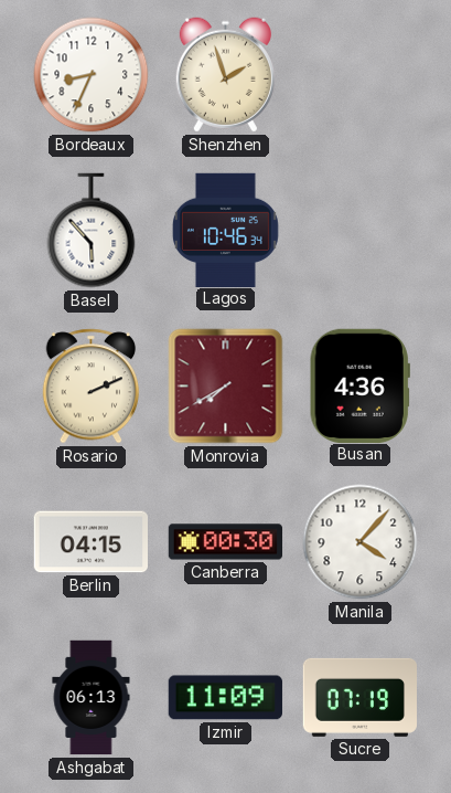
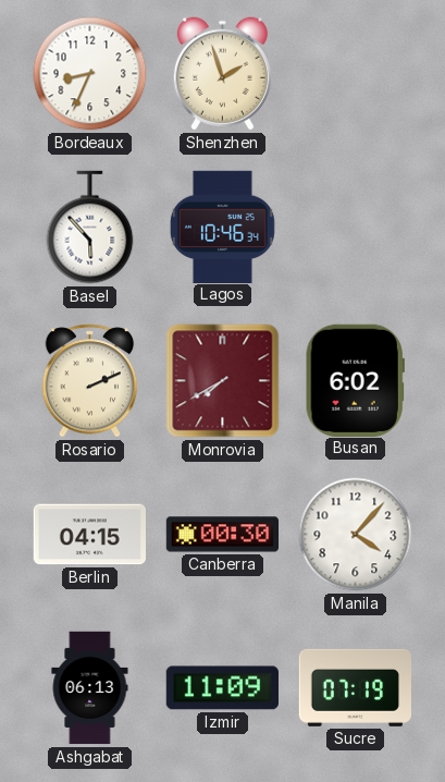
Busan: 4:36 -> 6:02
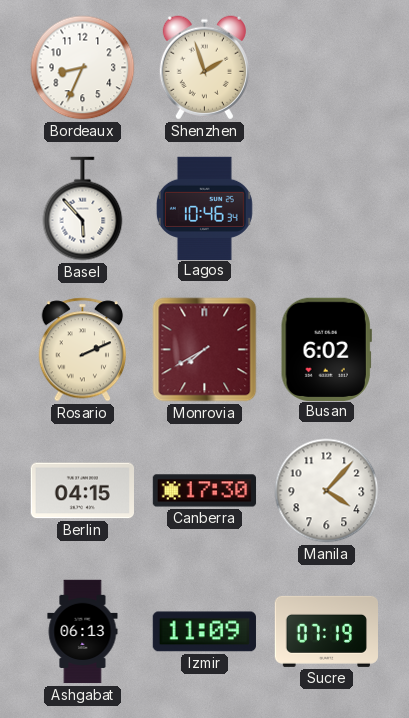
Canberra: 00:30 -> 17:30
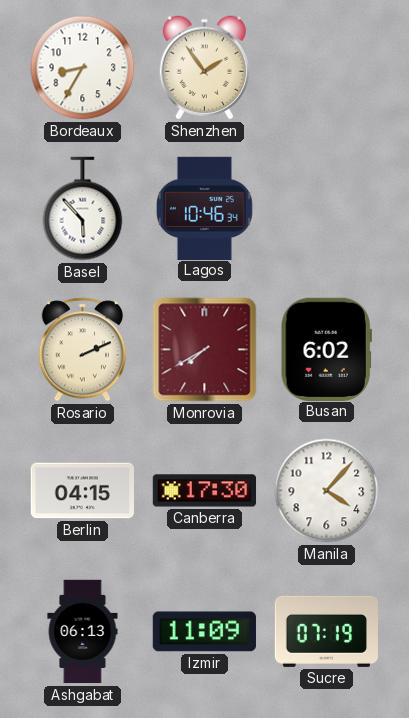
Bordeaux: 8:34 -> 8:35
Shenzhen: 1:57 -> 1:54
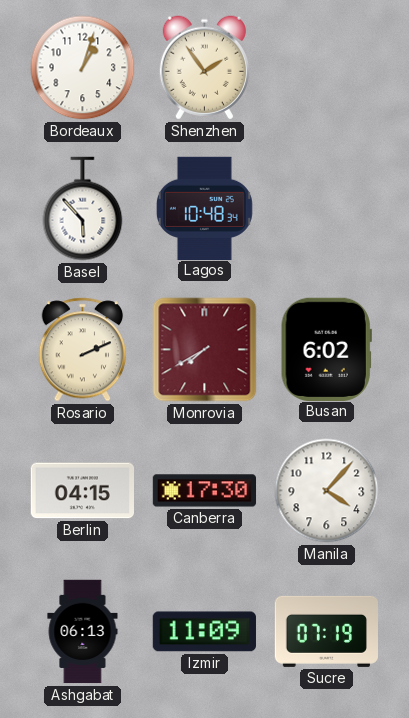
Bordeaux: 8:35 -> 1:03
Lagos: 10:46 -> 10:48
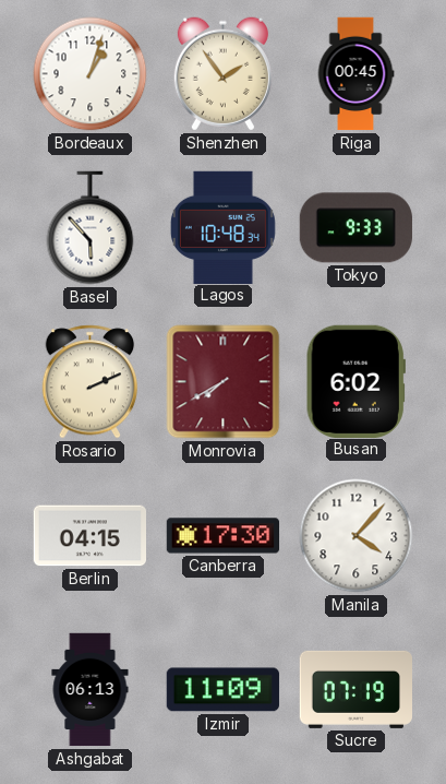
Riga: none -> 00:45
Tokyo: none -> 9:33
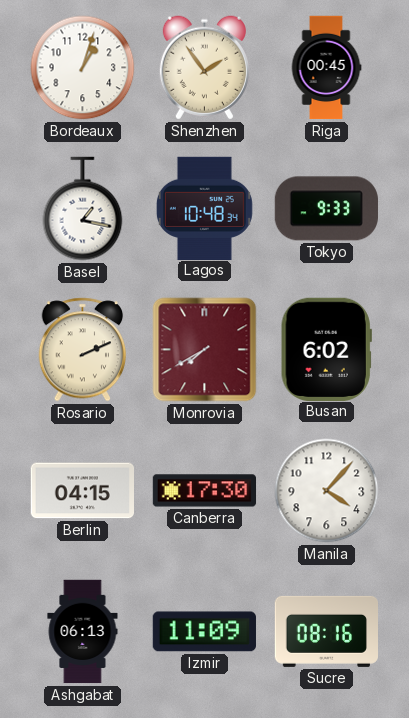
Basel: 5:53 -> 1:17
Sucre: 07:19 -> 08:16
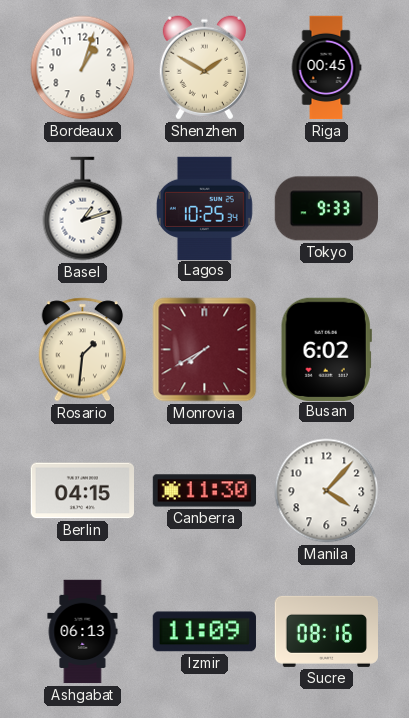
Shenzhen: 1:54 -> 1:50
Basel: 1:17 -> 1:12
Lagos: 10:48 -> 10:25
Rosario: 2:11 -> 1:31
Canberra: 17:30 -> 11:30
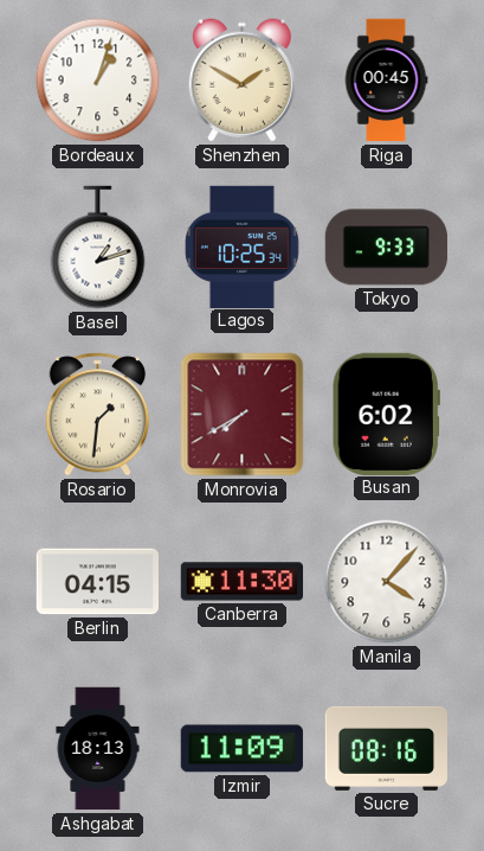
Ashgabat: 06:13 -> 18:13
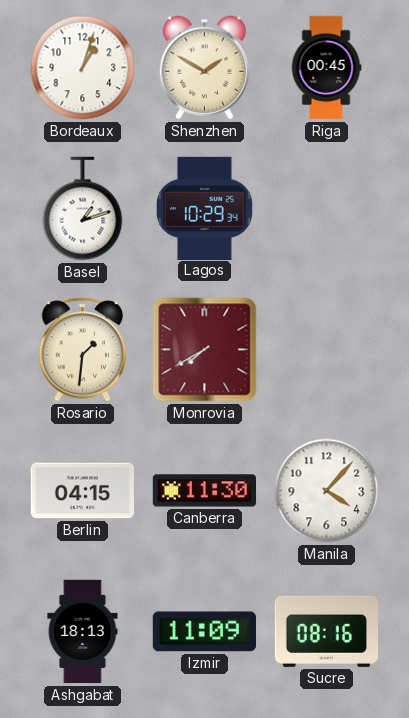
Lagos: 10:25 -> 10:29
Tokyo: 9:33 -> none
Busan: 6:02 -> none
